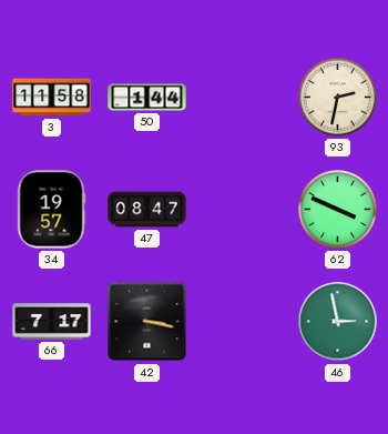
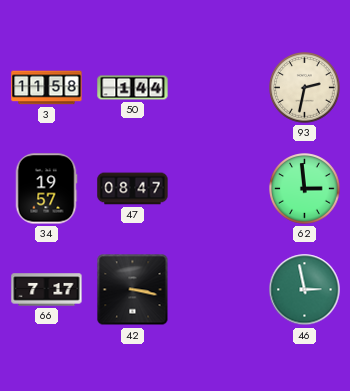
62: 3:49 -> 2:59
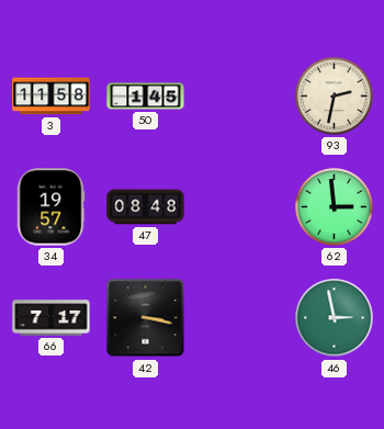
50: 1:44 -> 1:45
47: 08:47 -> 08:48
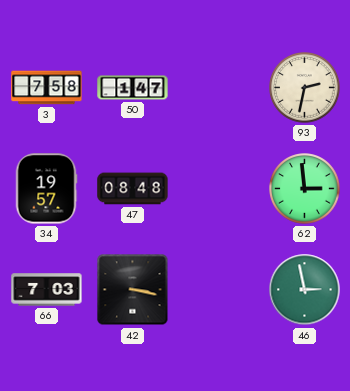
3: 11:58 -> 7:58
50: 1:45 -> 1:47
66: 7:17 -> 7:03
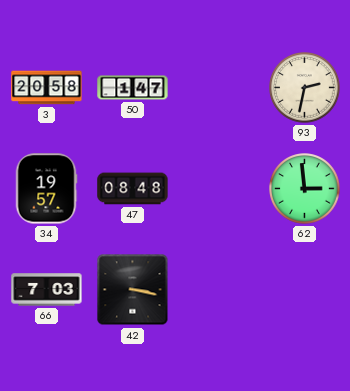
3: 7:58 -> 20:58
46: 2:58 -> none
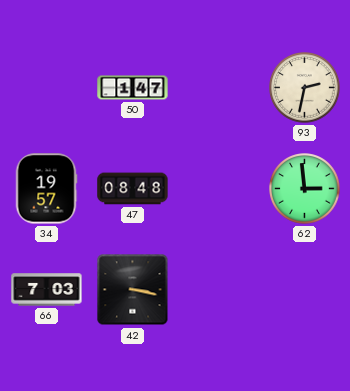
3: 20:58 -> none
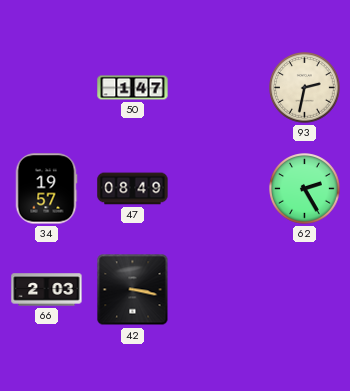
47: 08:48 -> 08:49
62: 2:59 -> 2:25
66: 7:03 -> 2:03
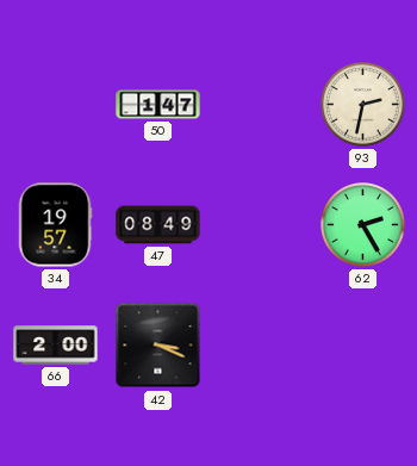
66: 2:03 -> 2:00
42: 3:17 -> 3:19
